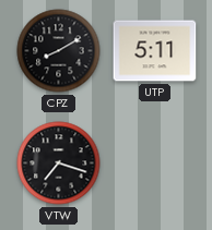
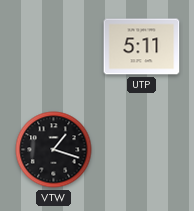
CPZ: 8:10 -> none
VTW: 7:18 -> 1:18
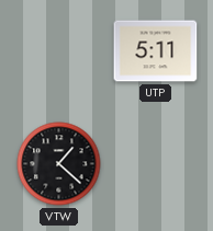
VTW: 1:18 -> 1:22
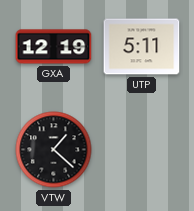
GXA: none -> 12:19
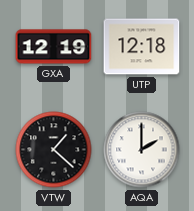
UTP: 5:11 -> 12:18
AQA: none -> 2:00
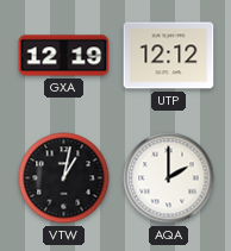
UTP: 12:18 -> 12:12
VTW: 1:22 -> 1:02
